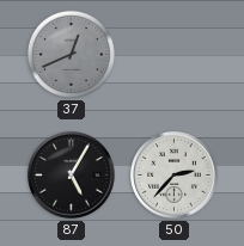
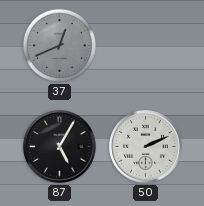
50: 2:37 -> 2:11
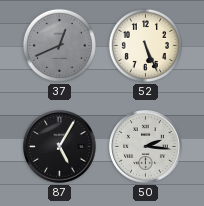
52: none -> 5:26
50: 2:11 -> 2:16
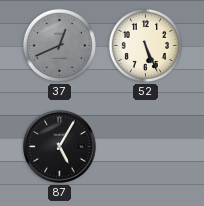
50: 2:16 -> none
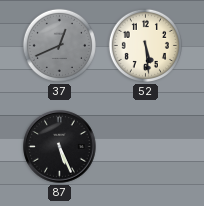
52: 5:26 -> 5:29
87: 5:05 -> 5:26
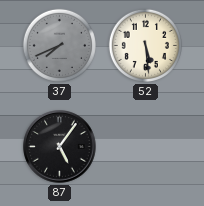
37: 12:41 -> 7:41
87: 5:26 -> 5:06
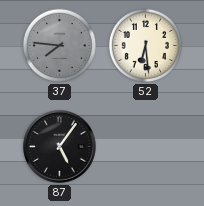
37: 7:41 -> 7:46
52: 5:29 -> 6:29
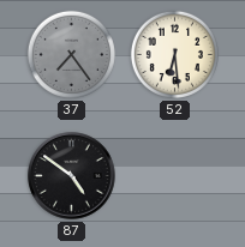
37: 7:46 -> 7:24
87: 5:06 -> 4:51
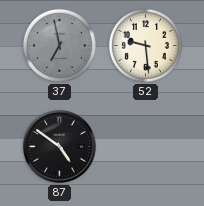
37: 7:24 -> 6:58
52: 6:29 -> 9:29
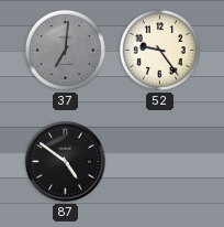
37: 6:58 -> 7:01
52: 9:29 -> 9:24
